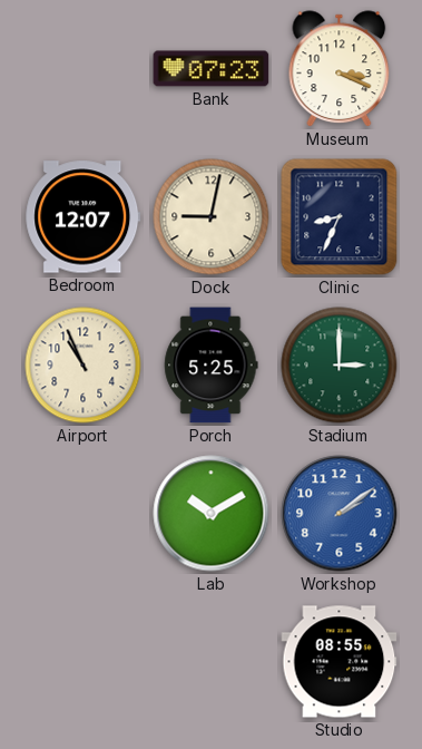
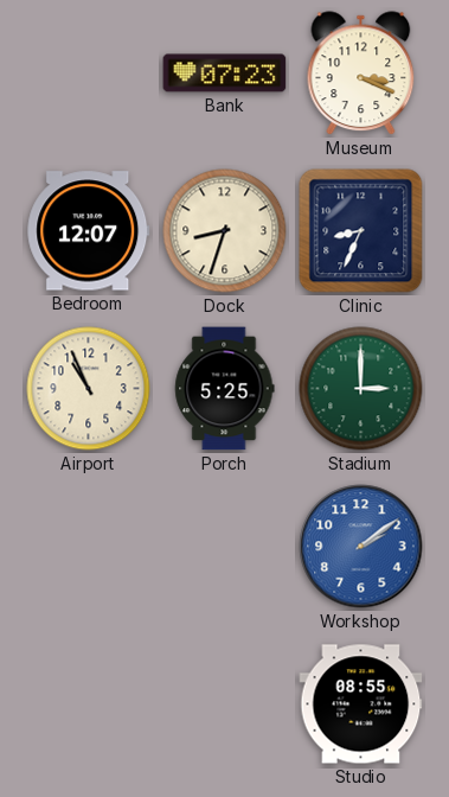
Dock: 9:02 -> 8:33
Lab: 10:10 -> none
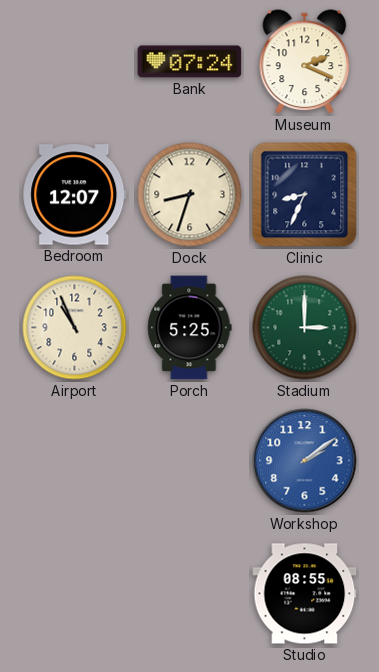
Bank: 07:23 -> 07:24
Museum: 3:19 -> 2:19
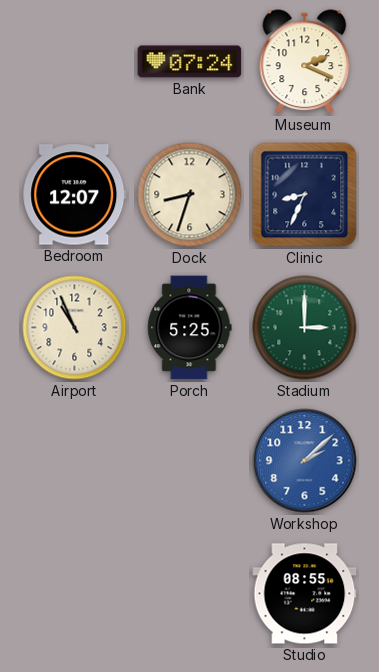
Workshop: 2:09 -> 2:08
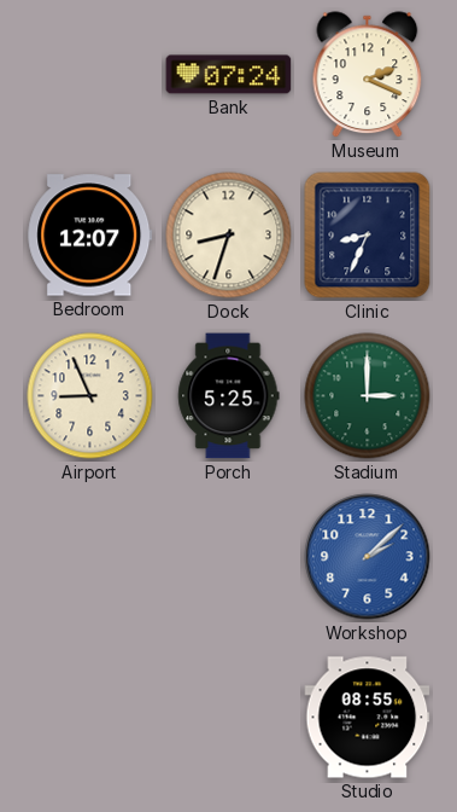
Airport: 10:56 -> 8:56
